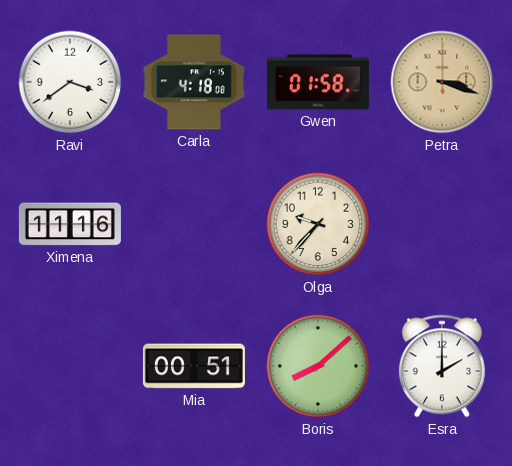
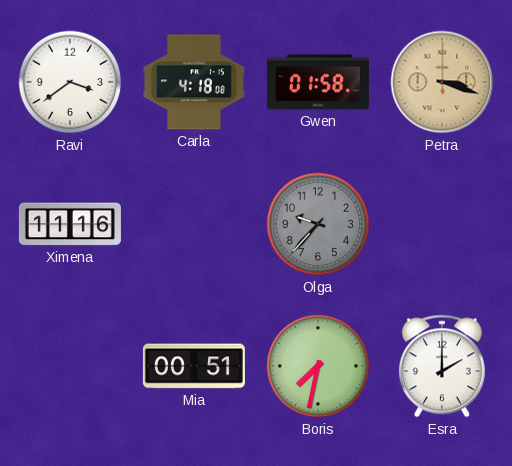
Olga dial: cream -> grey
Boris: 8:08 -> 7:32
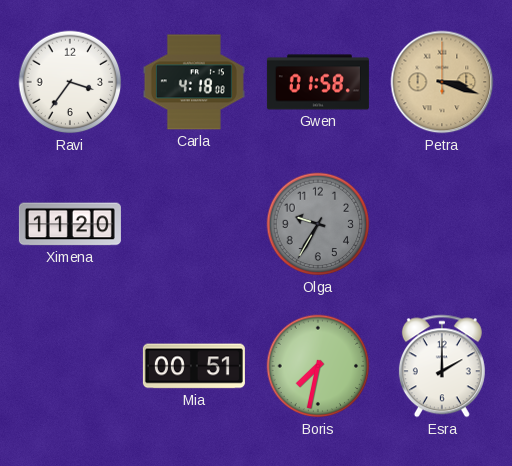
Ravi: 3:39 -> 3:36
Ximena: 11:16 -> 11:20
Olga: 9:37 -> 9:35
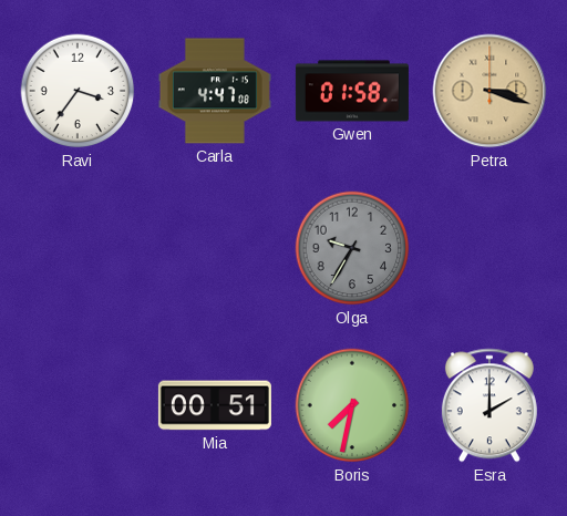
Carla: 4:18 -> 4:47
Ximena: 11:20 -> none
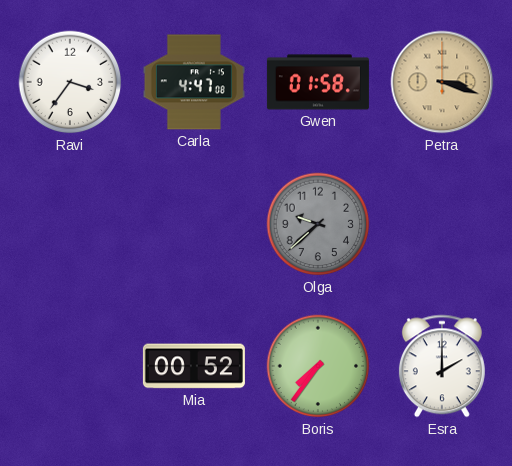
Olga: 9:35 -> 9:38
Mia: 00:51 -> 00:52
Boris: 7:32 -> 7:36
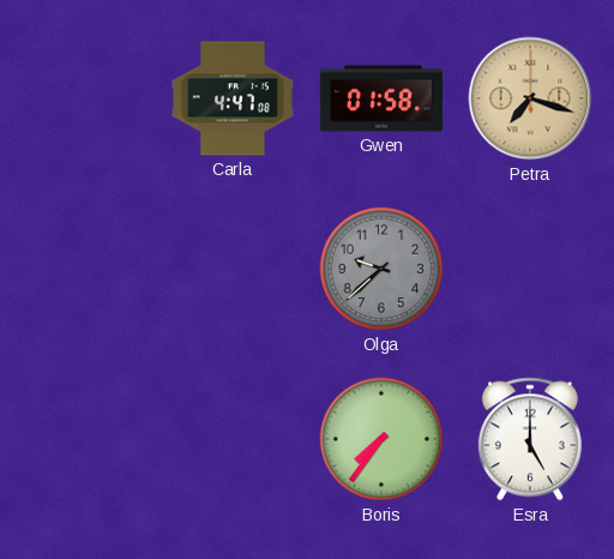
Ravi: 3:36 -> none
Petra: 3:18 -> 7:18
Mia: 00:52 -> none
Esra: 2:00 -> 5:00
